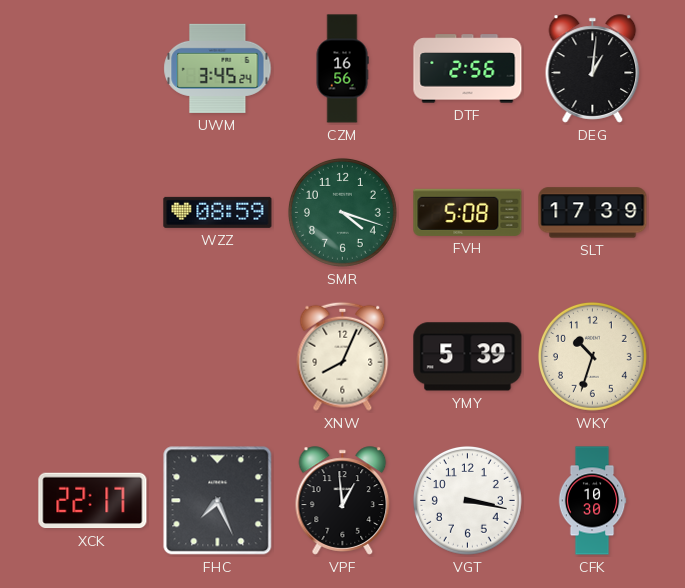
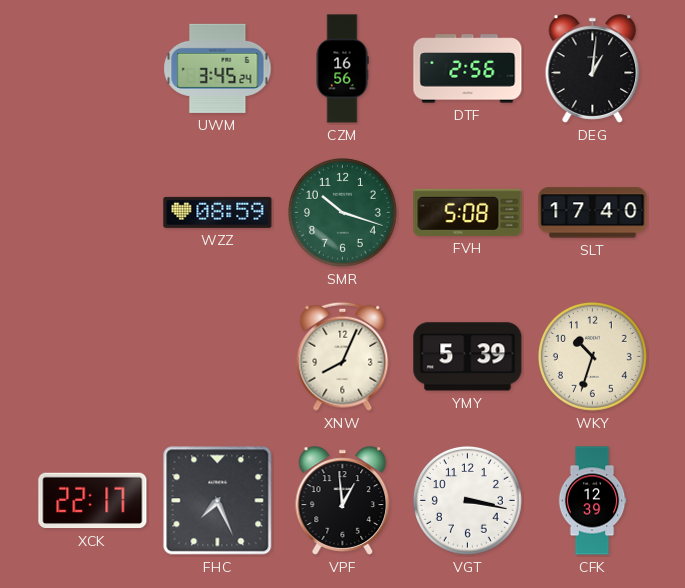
SMR: 4:18 -> 10:18
SLT: 17:39 -> 17:40
CFK: 10:30 -> 12:39
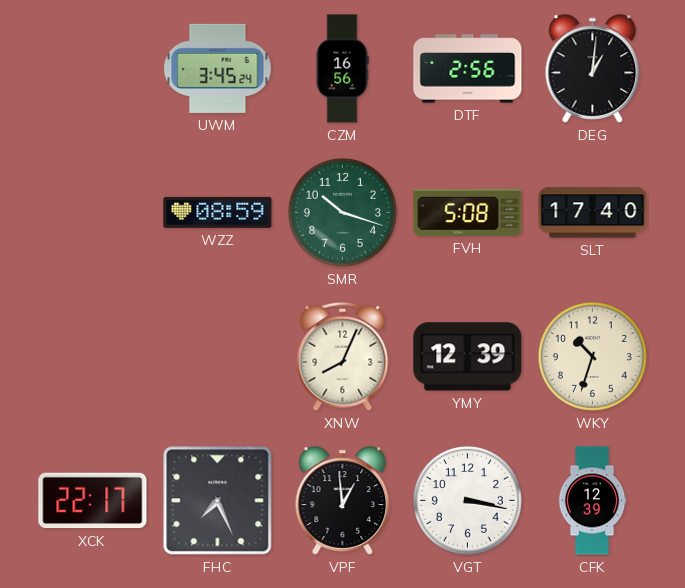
YMY: 5:39 -> 12:39
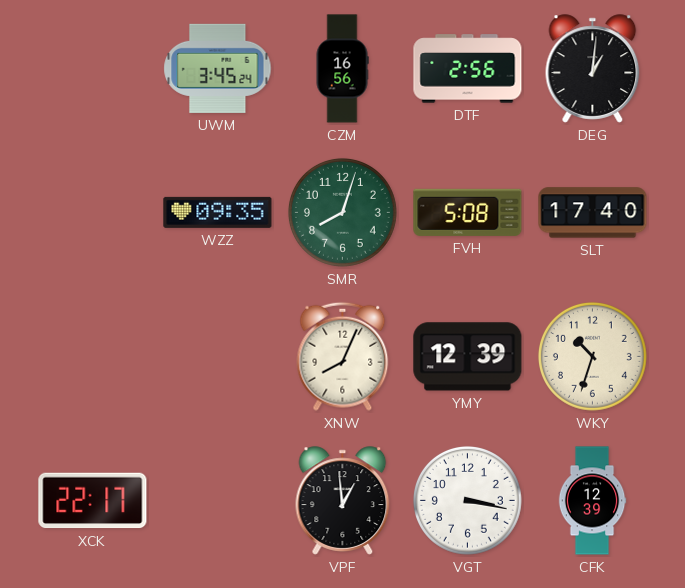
WZZ: 08:59 -> 09:35
SMR: 10:18 -> 8:03
FHC: 7:26 -> none
